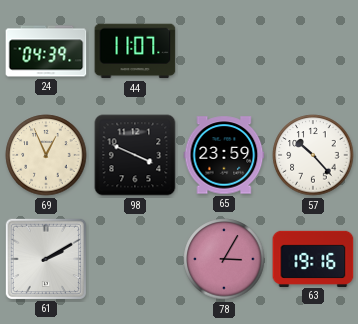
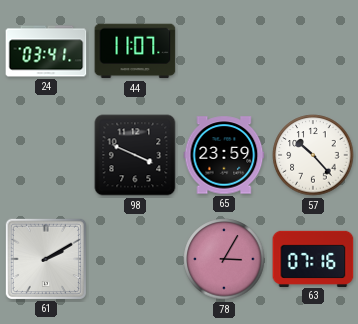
24: 04:39 -> 03:41
69: 12:56 -> none
63: 19:16 -> 07:16
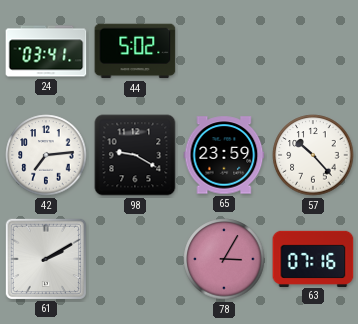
44: 11:07 -> 5:02
42: none -> 7:14
98: 3:49 -> 9:20
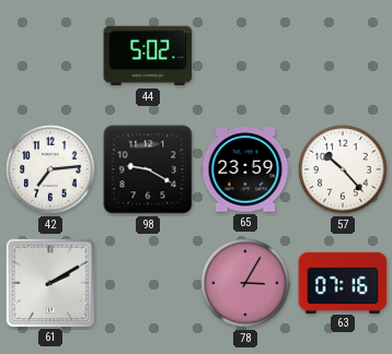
24: 03:41 -> none
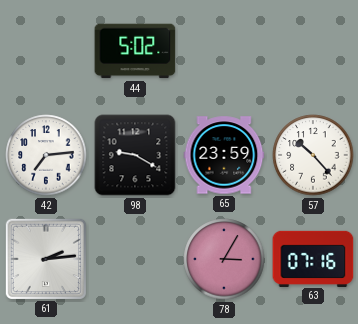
61: 2:10 -> 2:14
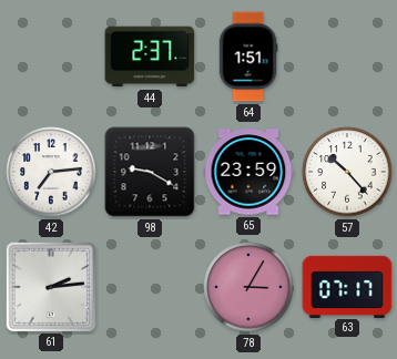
44: 5:02 -> 2:37
64: none -> 1:51
63: 07:16 -> 07:17
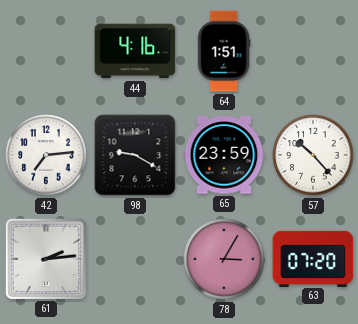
44: 2:37 -> 4:16
63: 07:17 -> 07:20
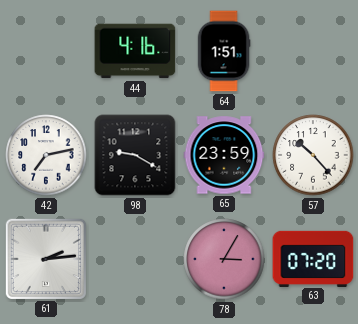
42: 7:14 -> 7:13
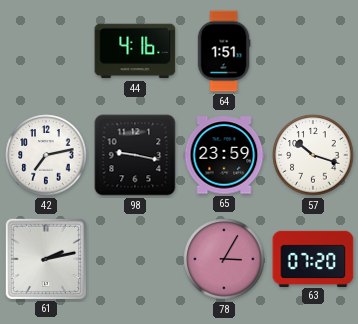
98: 9:20 -> 9:17
57: 10:23 -> 10:18
61: 2:14 -> 2:13
